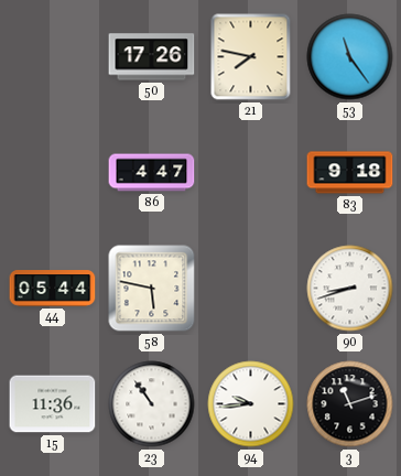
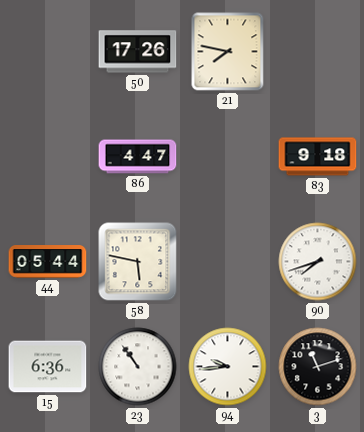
53: 11:24 -> none
90: 8:42 -> 7:42
15: 11:36 -> 6:36
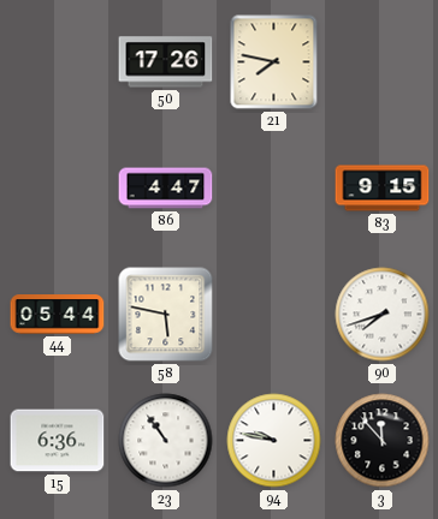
83: 9:18 -> 9:15
94: 9:44 -> 9:47
3: 11:12 -> 11:53
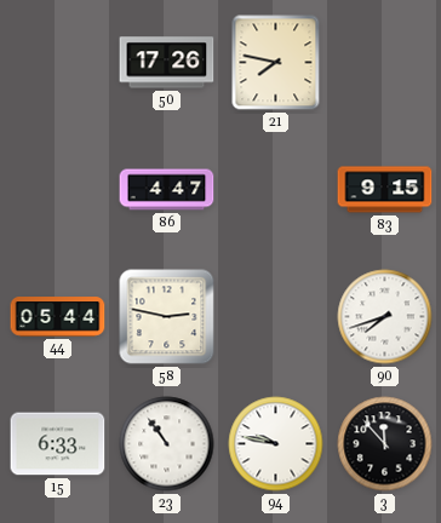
58: 5:47 -> 2:47
15: 6:36 -> 6:33
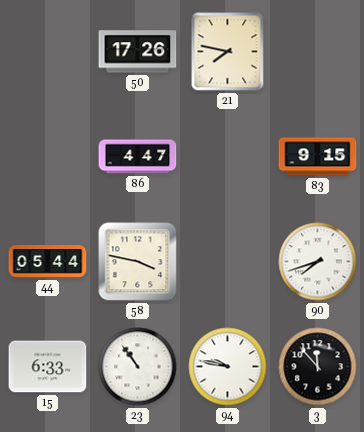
58: 2:47 -> 3:47
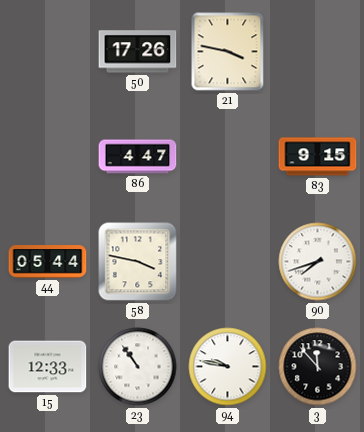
21: 7:47 -> 3:47
15: 6:33 -> 12:33
